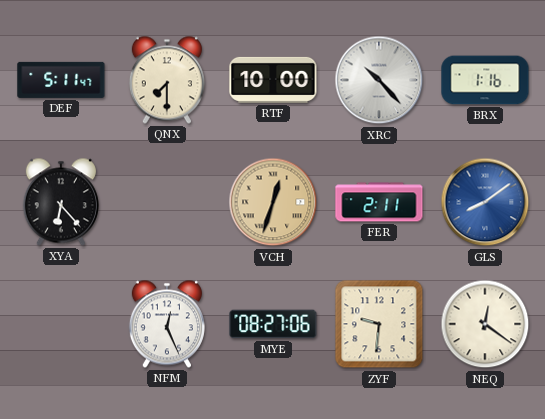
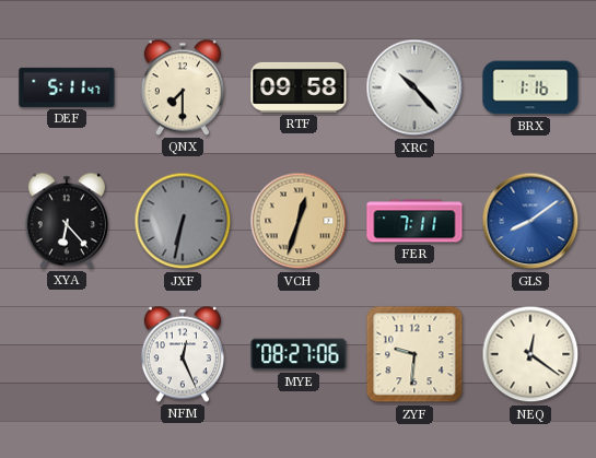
RTF: 10:00 -> 09:58
JXF: none -> 6:32
FER: 2:11 -> 7:11
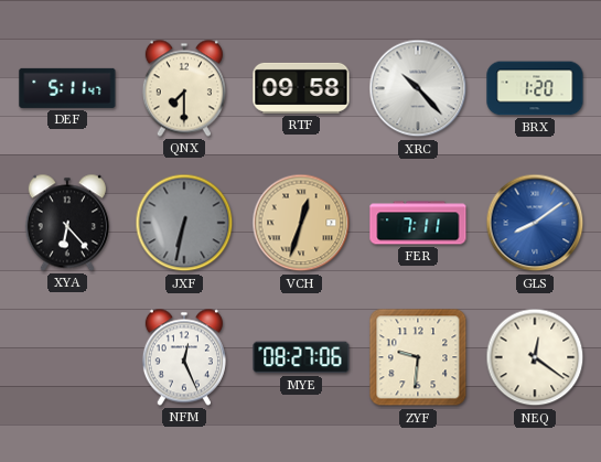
BRX: 1:16 -> 1:20
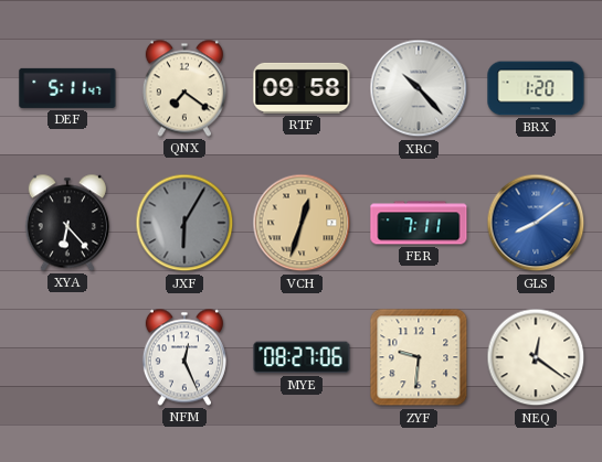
QNX: 7:30 -> 7:21
JXF: 6:32 -> 6:05
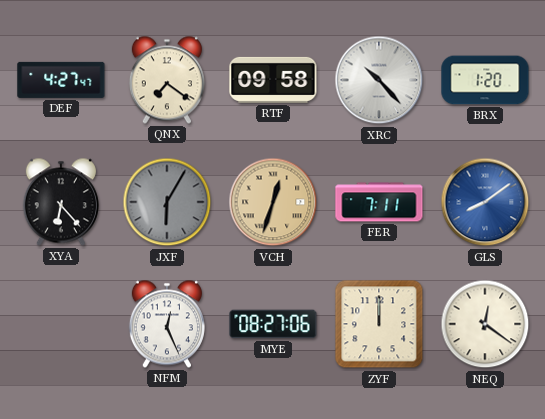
DEF: 5:11 -> 4:27
ZYF: 9:31 -> 12:00
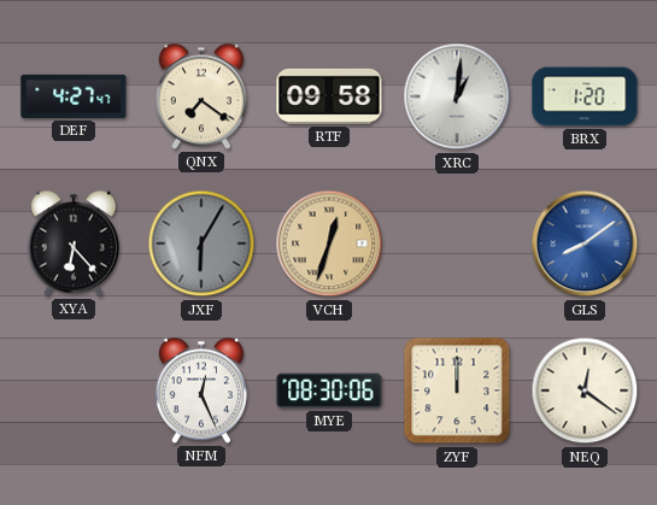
XRC: 10:23 -> 1:01
FER: 7:11 -> none
MYE: 08:27 -> 08:30
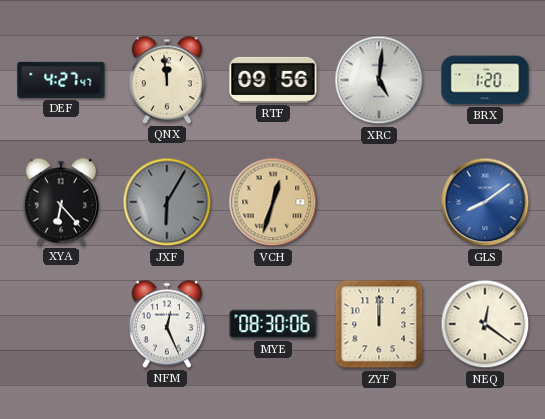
QNX: 7:21 -> 11:59
RTF: 09:58 -> 09:56
XRC: 1:01 -> 5:01
